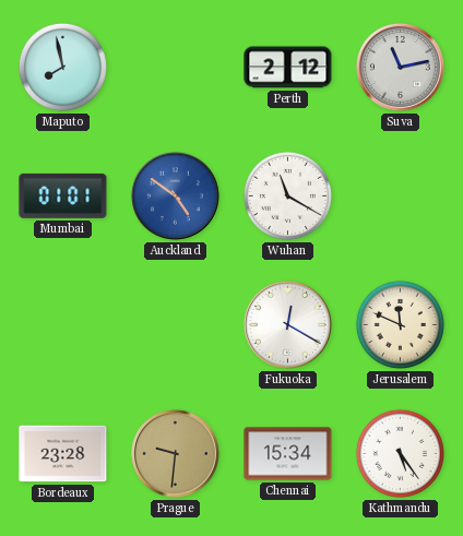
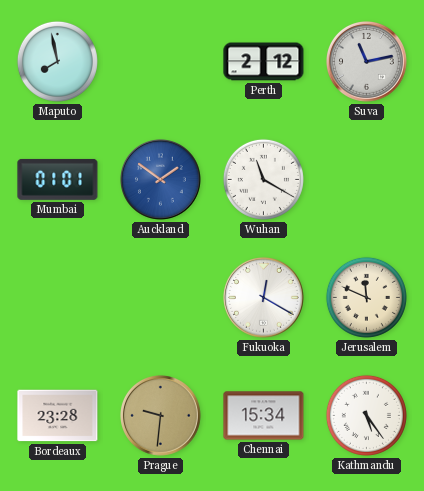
Auckland: 4:51 -> 1:51
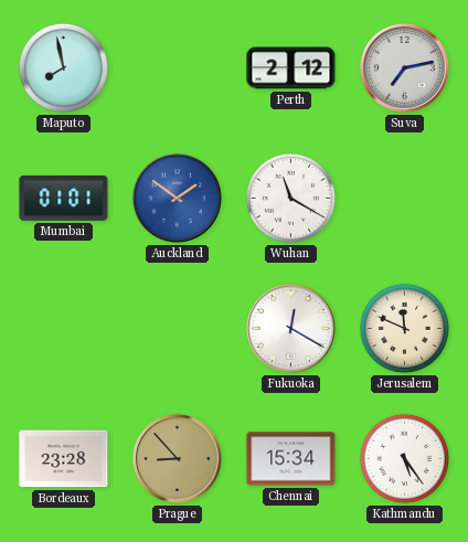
Suva: 11:13 -> 7:13
Prague: 9:31 -> 8:53
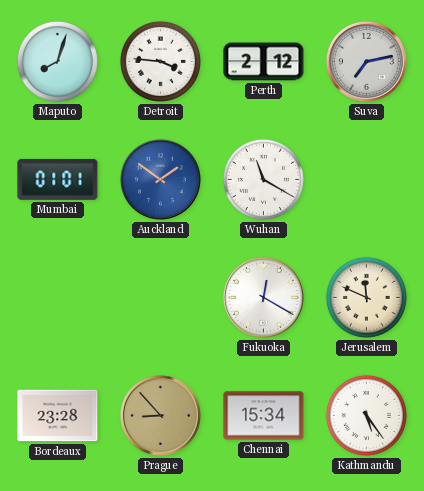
Maputo: 7:58 -> 8:03
Detroit: none -> 3:46
